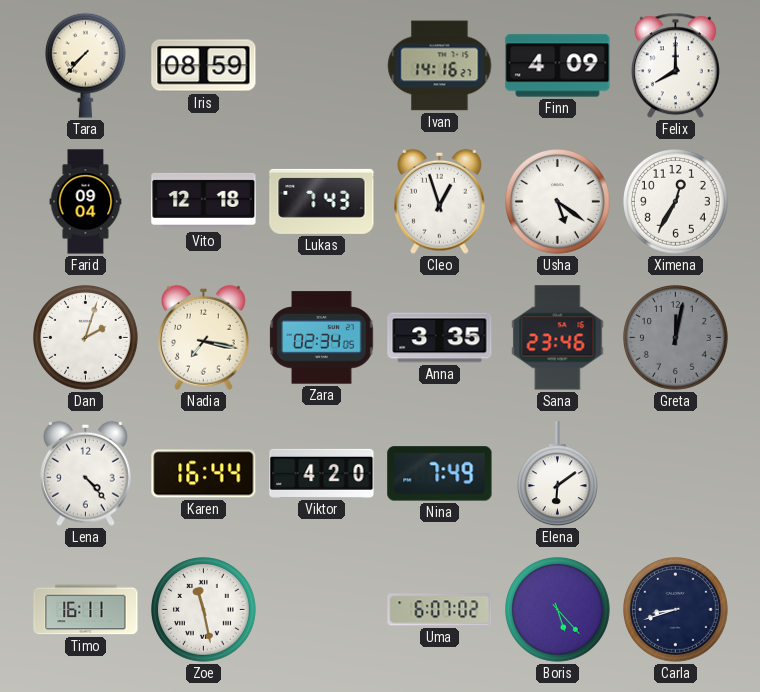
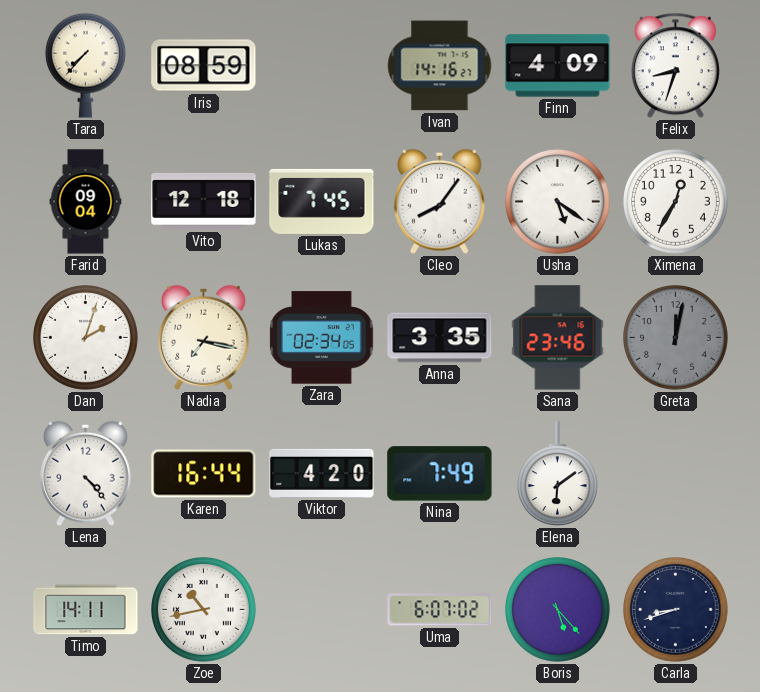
Felix: 8:00 -> 8:33
Lukas: 7:43 -> 7:45
Cleo: 12:57 -> 8:06
Timo: 16:11 -> 14:11
Zoe: 11:28 -> 10:43
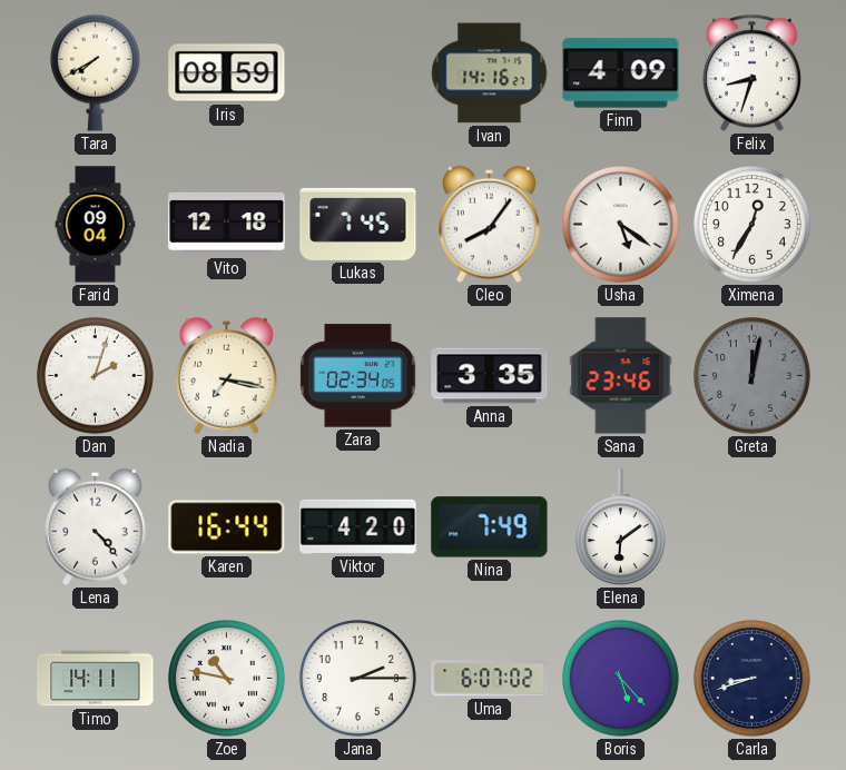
Tara: 7:37 -> 7:40
Zoe: 10:43 -> 10:47
Jana: none -> 2:15
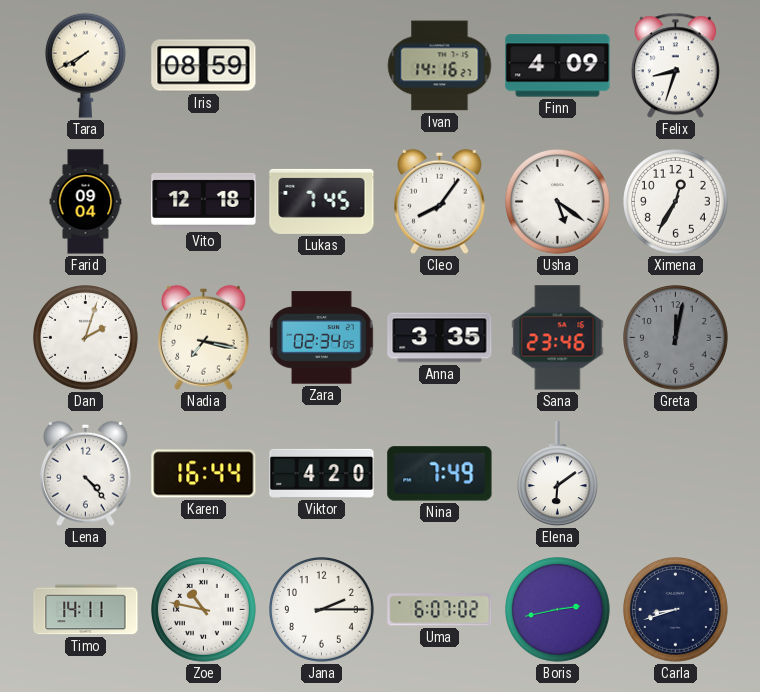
Boris: 5:23 -> 2:43
